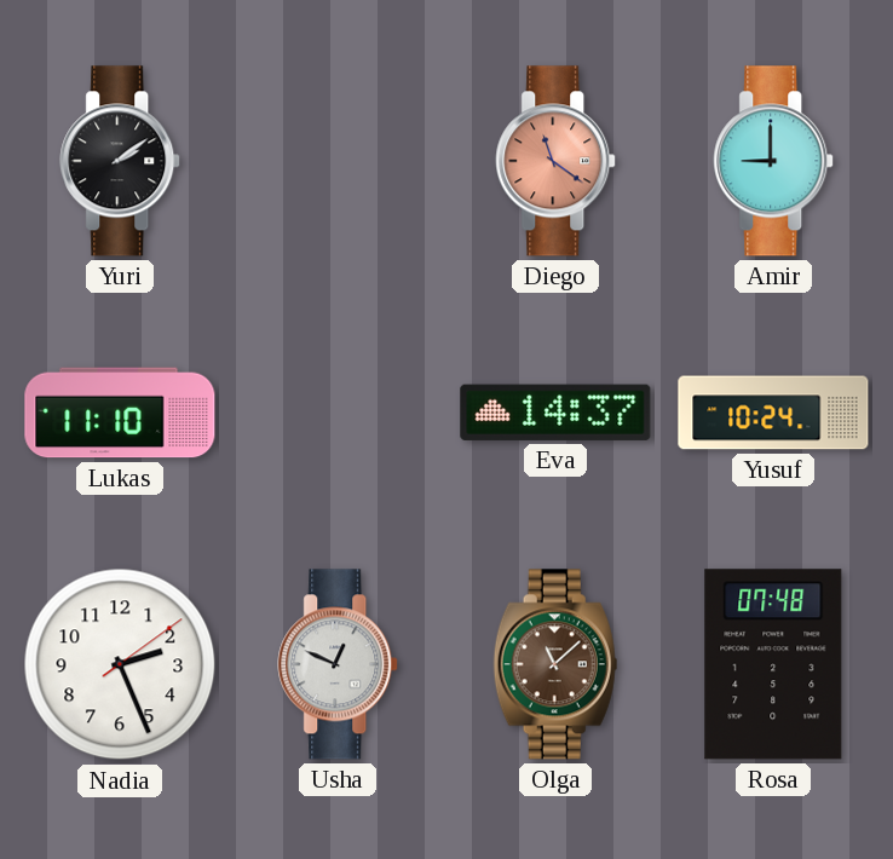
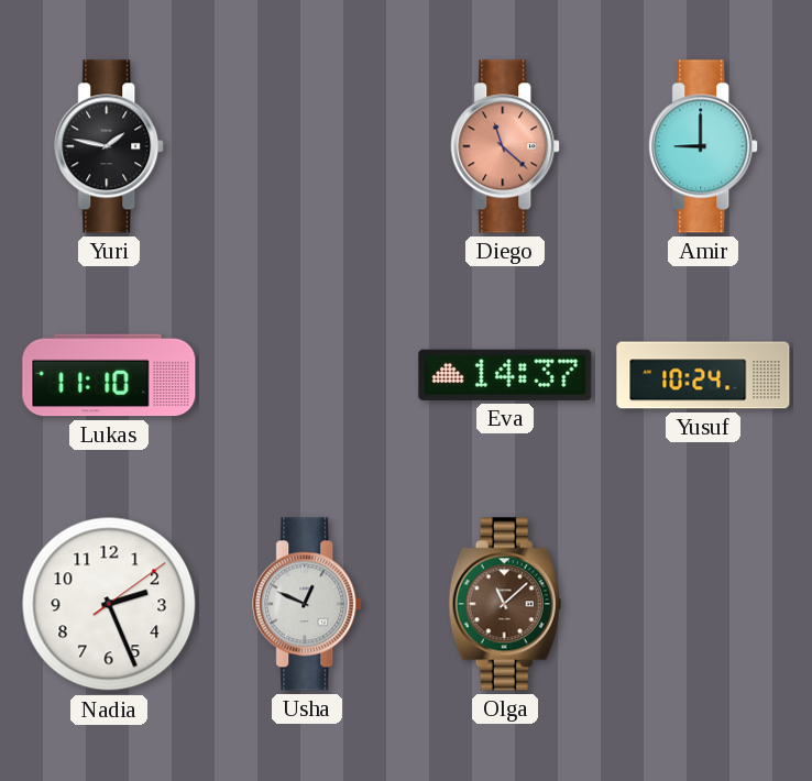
Yuri: 2:09 -> 1:47
Diego: 11:21 -> 11:22
Rosa: 07:48 -> none
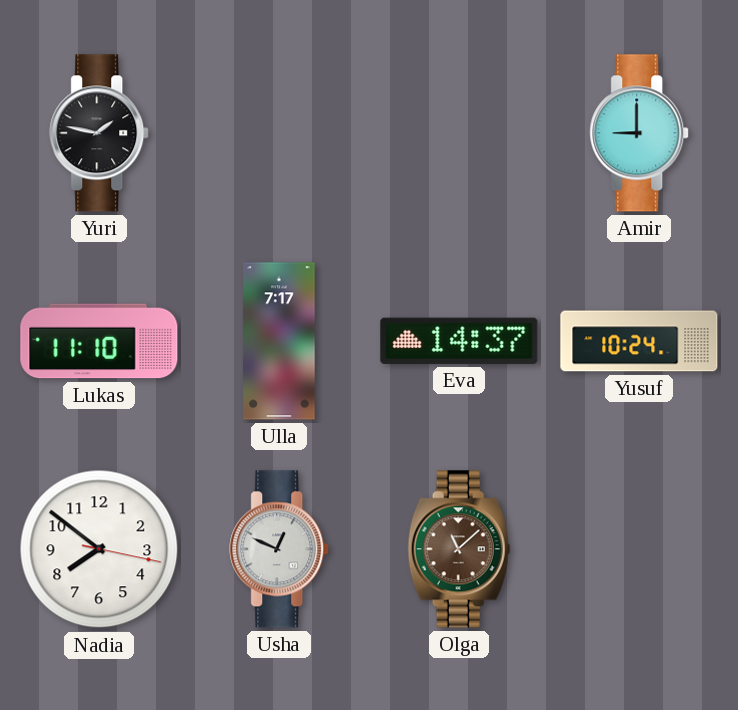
Diego: 11:22 -> none
Ulla: none -> 7:17
Nadia: 2:26 -> 7:51
